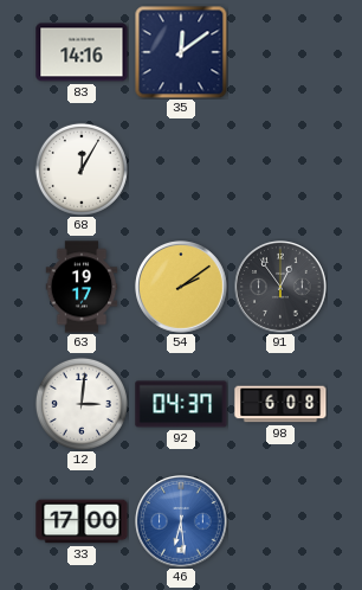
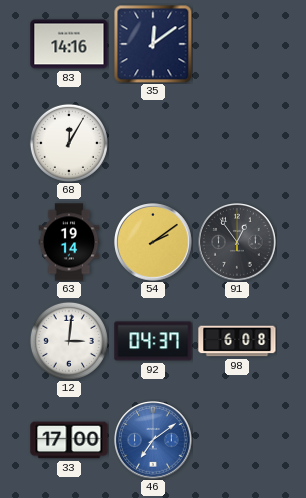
63: 19:17 -> 19:14
46: 6:29 -> 7:09
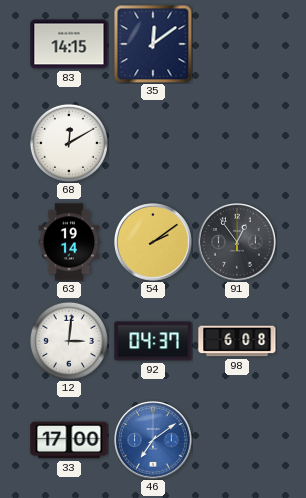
83: 14:16 -> 14:15
68: 12:05 -> 12:10
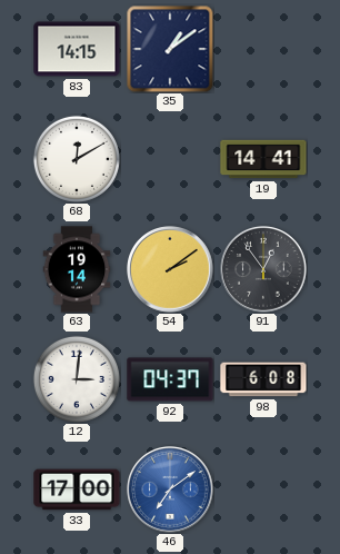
35: 12:09 -> 1:09
19: none -> 14:41
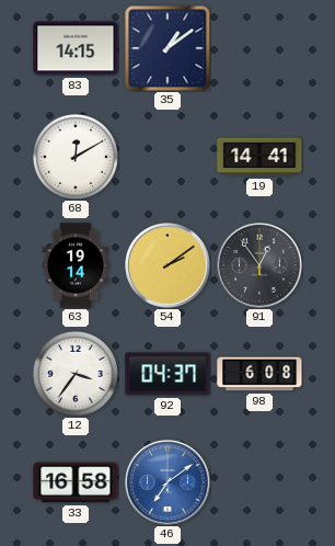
12: 3:01 -> 3:36
33: 17:00 -> 16:58
